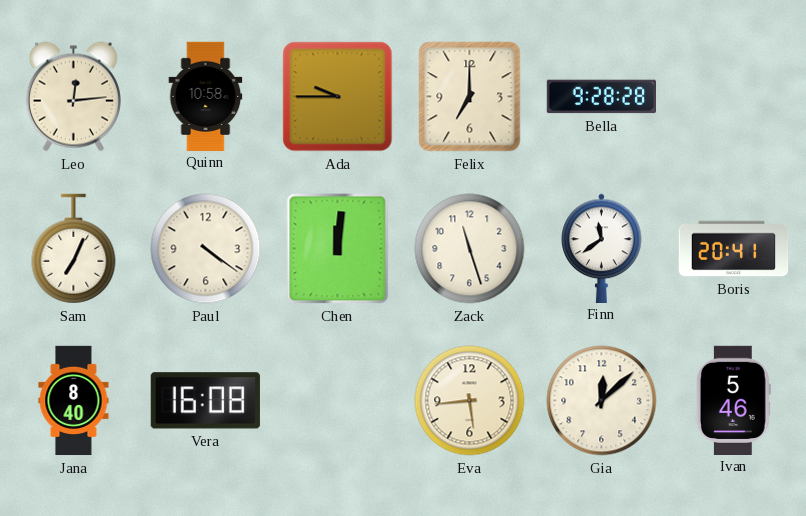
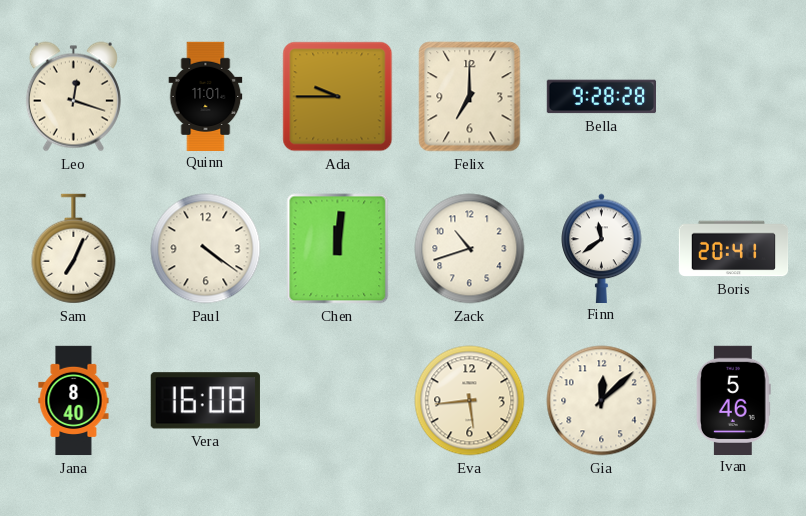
Leo: 12:14 -> 12:18
Quinn: 10:58 -> 11:01
Zack: 11:27 -> 10:42
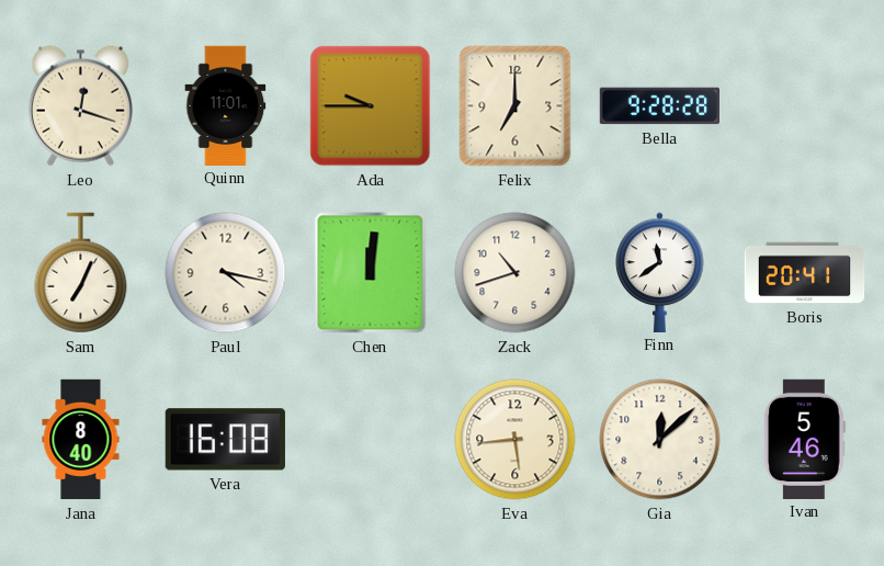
Paul: 4:21 -> 4:17
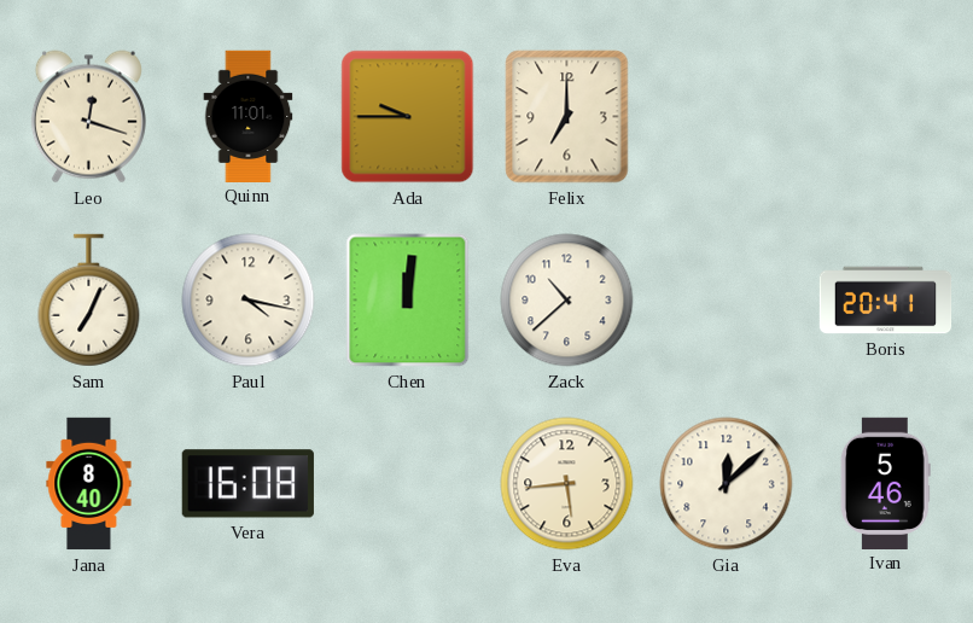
Bella: 9:28 -> none
Zack: 10:42 -> 10:38
Finn: 11:39 -> none
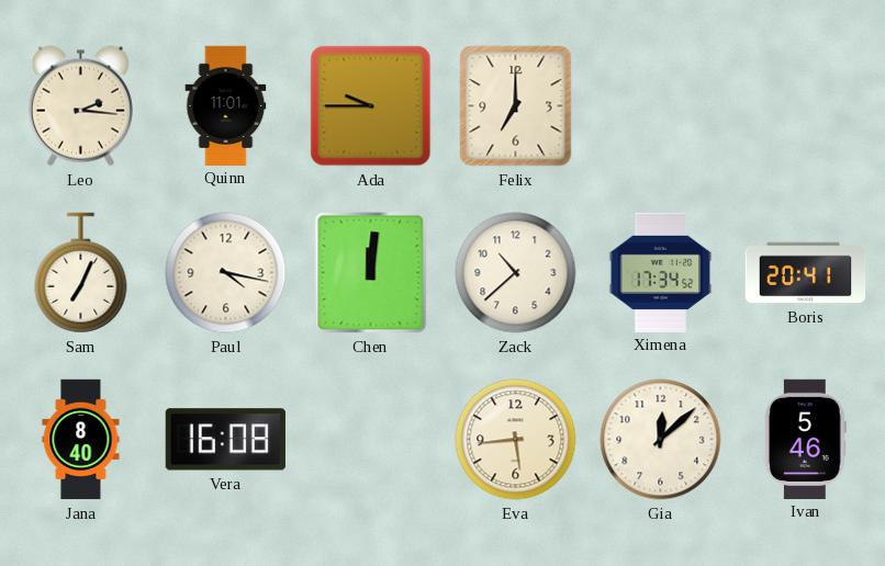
Leo: 12:18 -> 2:16
Ximena: none -> 17:34
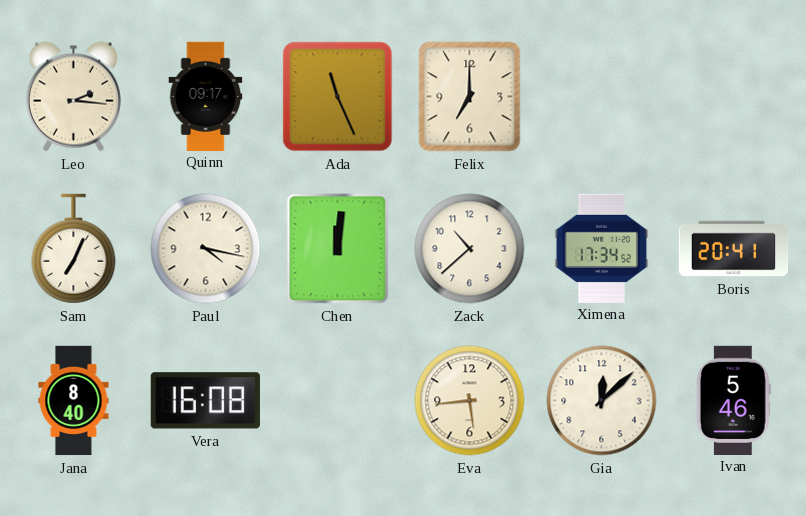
Quinn: 11:01 -> 09:17
Ada: 9:45 -> 11:26
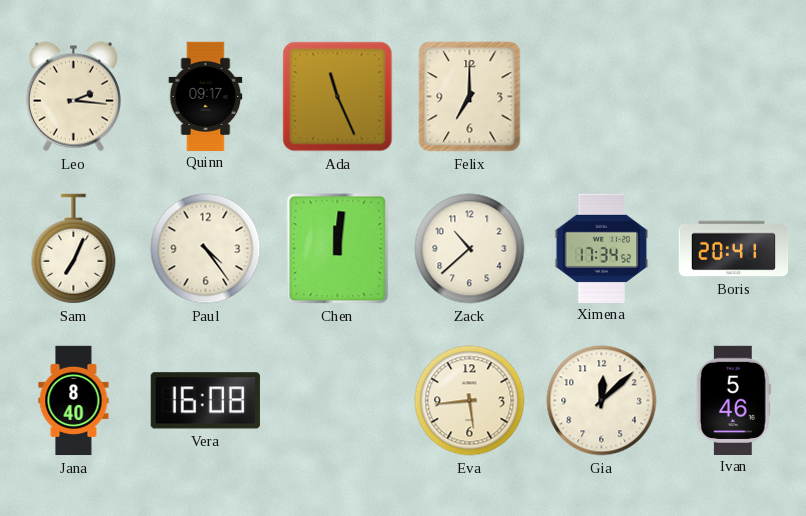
Paul: 4:17 -> 4:24
